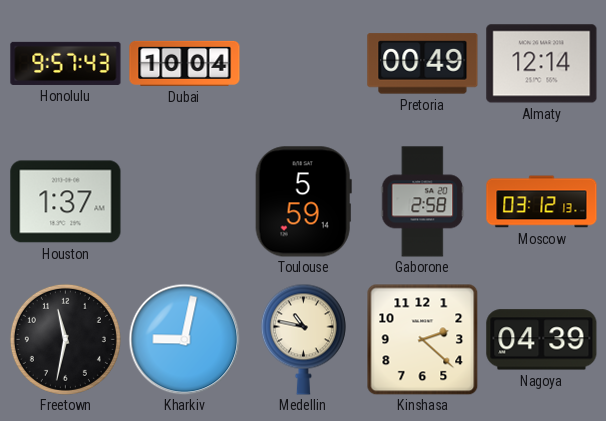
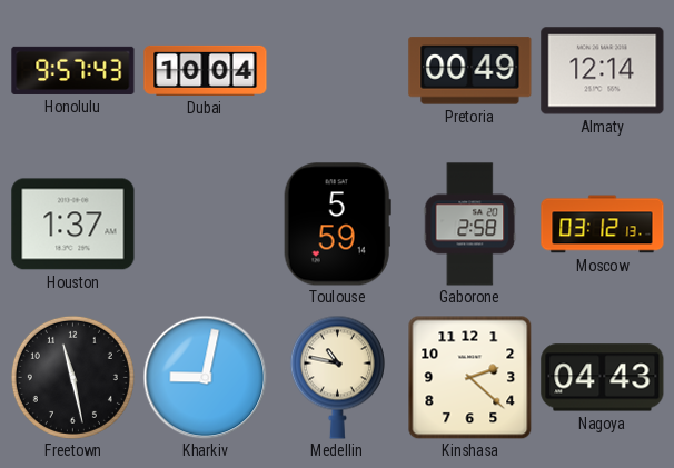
Freetown: 11:32 -> 11:28
Nagoya: 04:39 -> 04:43
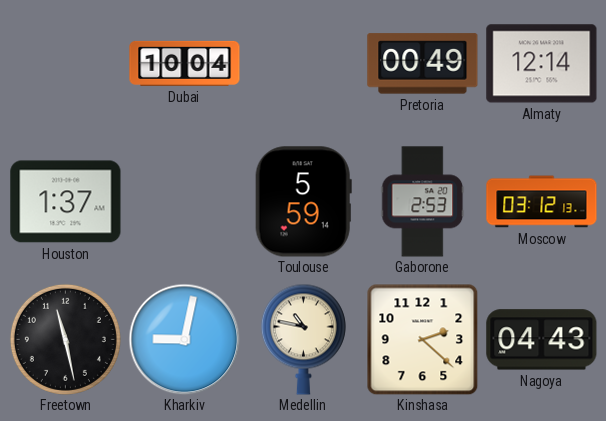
Honolulu: 9:57 -> none
Gaborone: 2:58 -> 2:53
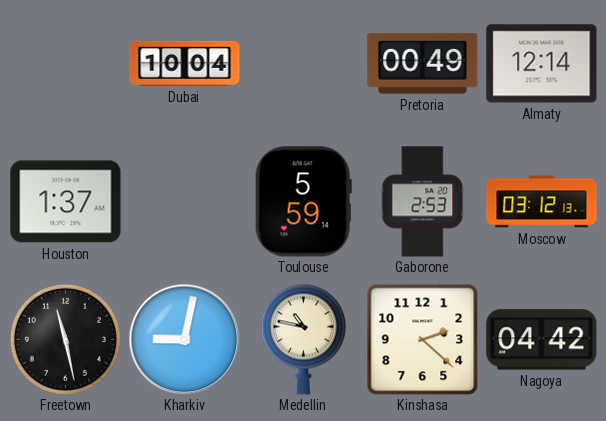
Nagoya: 04:43 -> 04:42
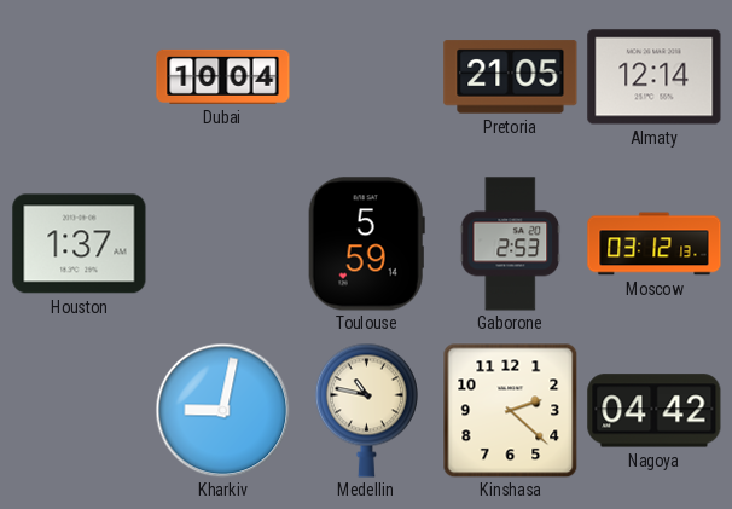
Pretoria: 00:49 -> 21:05
Freetown: 11:28 -> none
